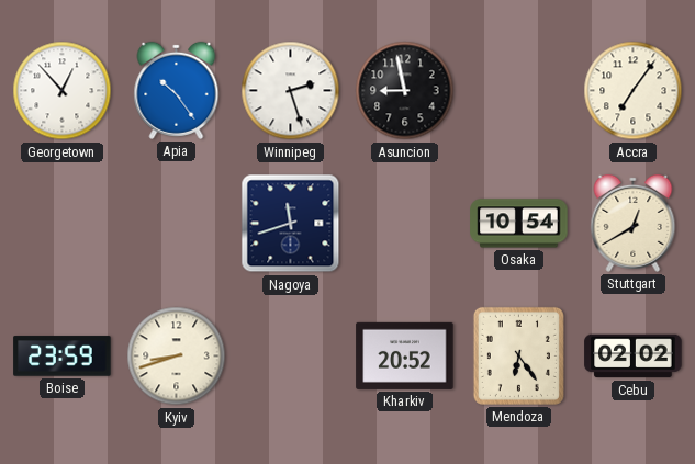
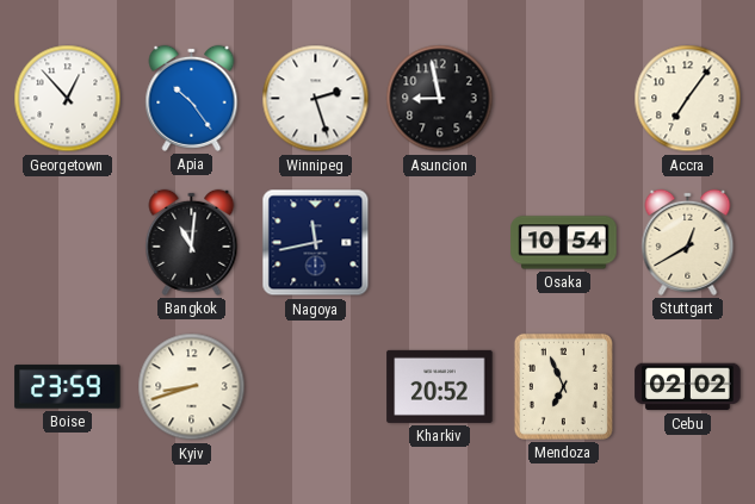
Bangkok: none -> 11:01
Nagoya: 11:42 -> 11:43
Mendoza: 6:24 -> 6:56
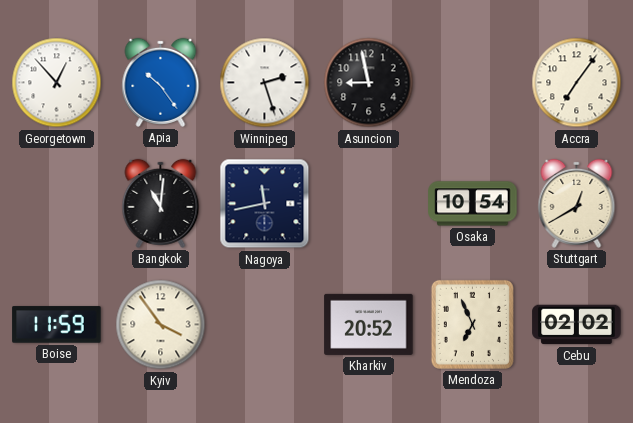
Boise: 23:59 -> 11:59
Kyiv: 8:42 -> 3:54
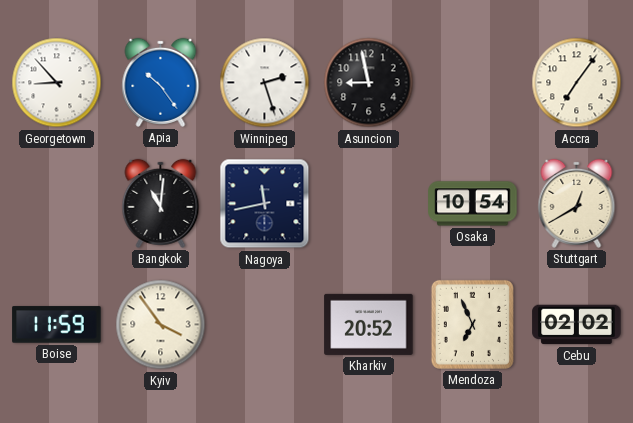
Georgetown: 12:53 -> 8:53
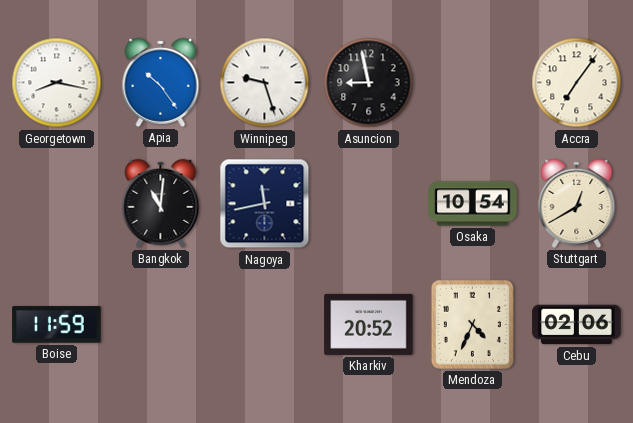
Georgetown: 8:53 -> 8:17
Winnipeg: 2:27 -> 9:27
Kyiv: 3:54 -> none
Mendoza: 6:56 -> 4:34
Cebu: 02:02 -> 02:06
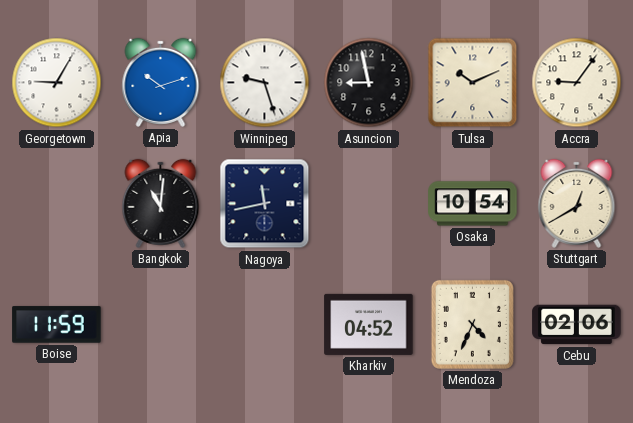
Georgetown: 8:17 -> 9:05
Apia: 10:24 -> 10:12
Tulsa: none -> 10:11
Accra: 7:06 -> 9:06
Kharkiv: 20:52 -> 04:52
